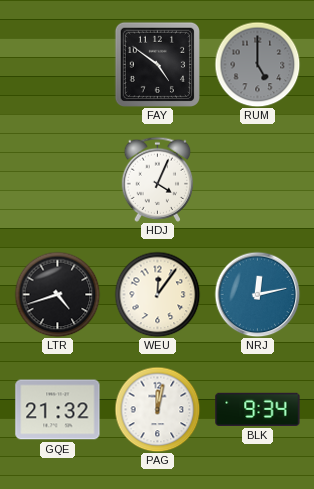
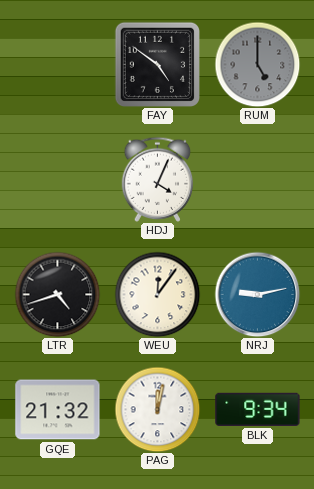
NRJ: 12:13 -> 9:13
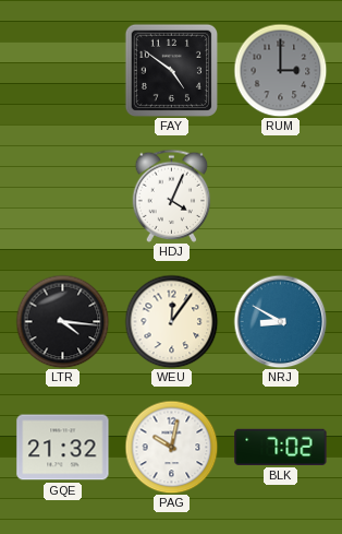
RUM: 5:00 -> 3:00
LTR: 4:42 -> 4:16
NRJ: 9:13 -> 8:50
PAG: 12:02 -> 10:02
BLK: 9:34 -> 7:02
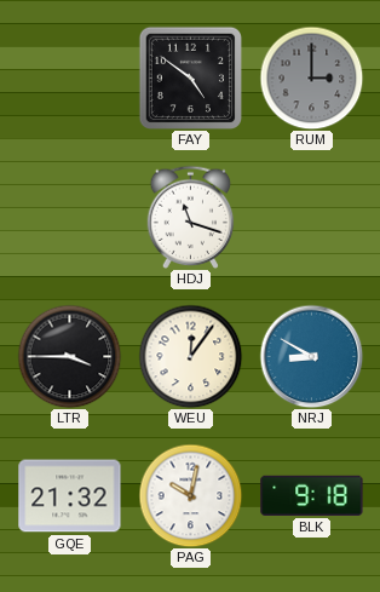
HDJ: 4:04 -> 11:18
LTR: 4:16 -> 3:45
BLK: 7:02 -> 9:18
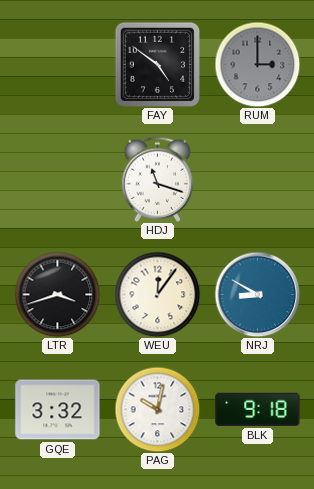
LTR: 3:45 -> 3:42
GQE: 21:32 -> 3:32
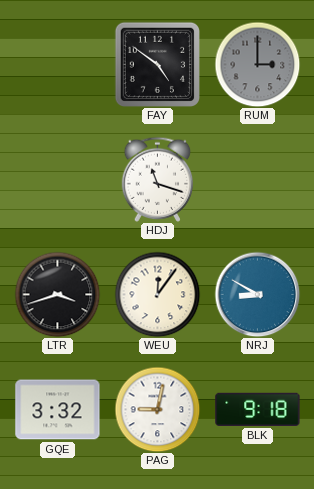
PAG: 10:02 -> 9:02
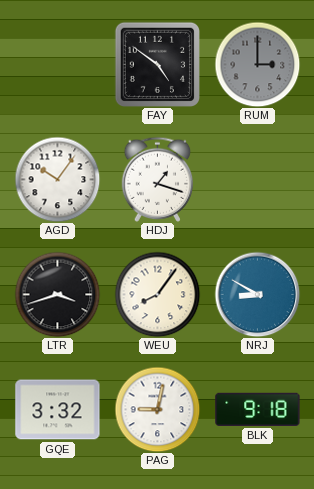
AGD: none -> 10:06
HDJ: 11:18 -> 1:18
WEU: 12:06 -> 8:06
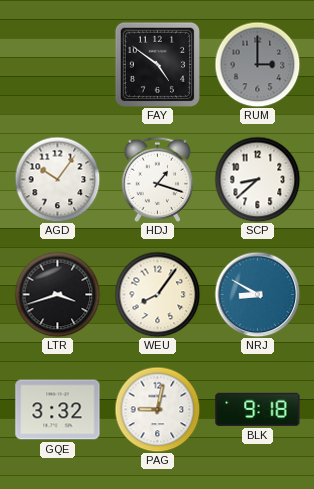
SCP: none -> 8:38
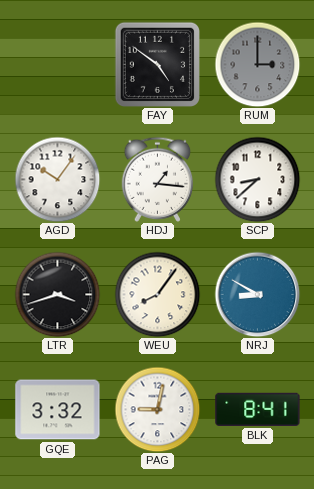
HDJ: 1:18 -> 1:16
BLK: 9:18 -> 8:41
